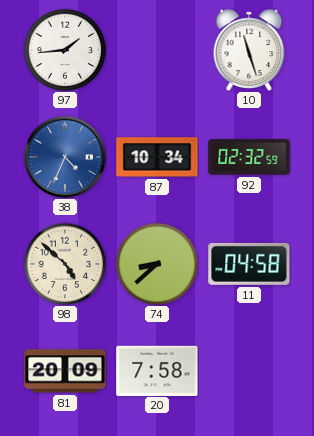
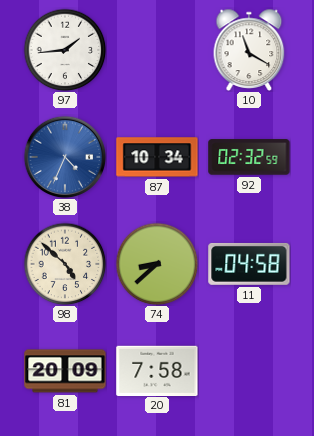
10: 11:27 -> 11:20
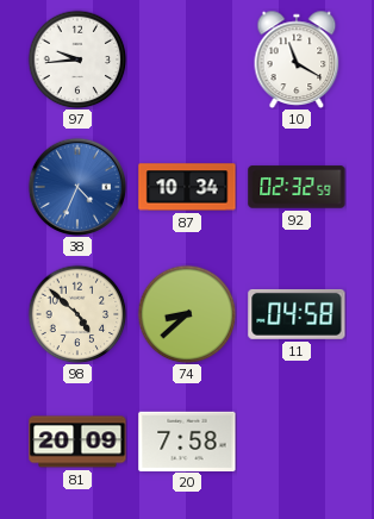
97: 1:44 -> 9:44
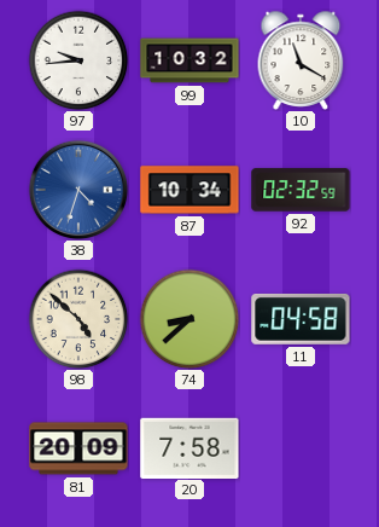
99: none -> 10:32
38: 4:34 -> 4:33
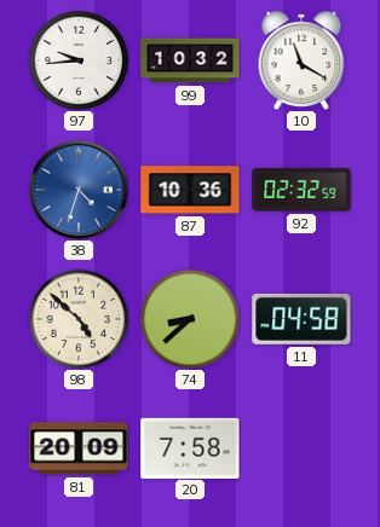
87: 10:34 -> 10:36
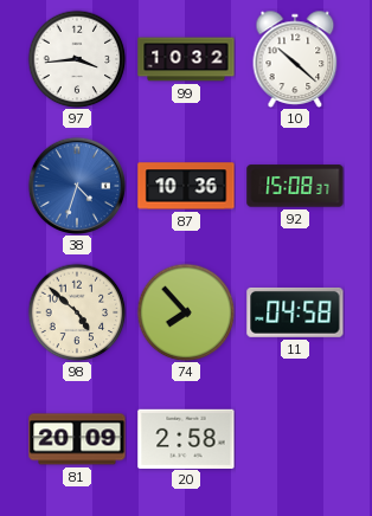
97: 9:44 -> 3:44
10: 11:20 -> 10:22
92: 02:32 -> 15:08
74: 8:38 -> 7:53
20: 7:58 -> 2:58
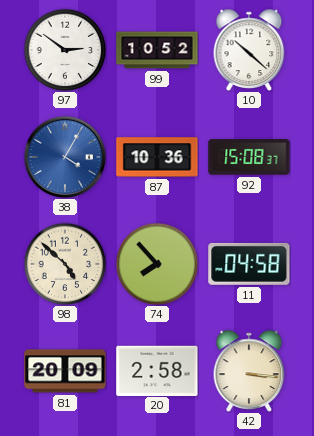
97: 3:44 -> 2:51
99: 10:32 -> 10:52
38: 4:33 -> 4:05
42: none -> 3:16
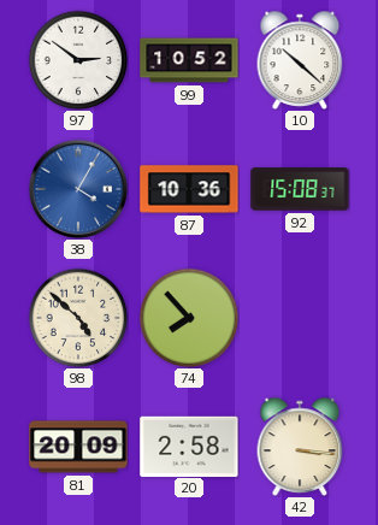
11: 04:58 -> none
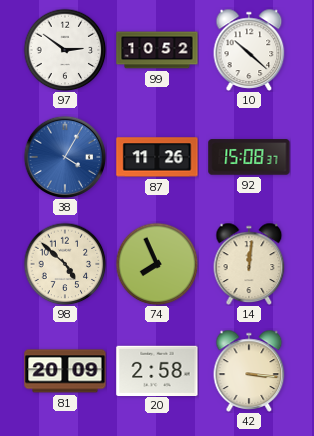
87: 10:36 -> 11:26
74: 7:53 -> 7:56
14: none -> 12:01
